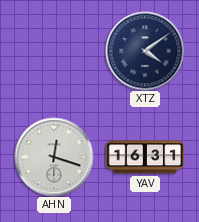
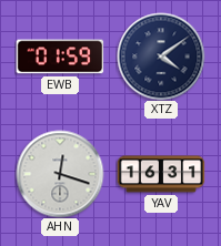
EWB: none -> 01:59
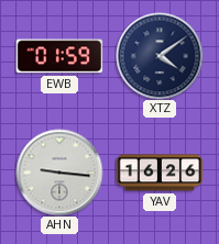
AHN: 12:18 -> 9:16
YAV: 16:31 -> 16:26
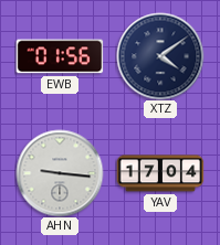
EWB: 01:59 -> 01:56
YAV: 16:26 -> 17:04
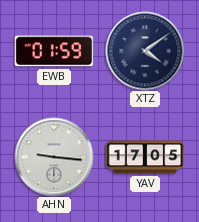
EWB: 01:56 -> 01:59
YAV: 17:04 -> 17:05
